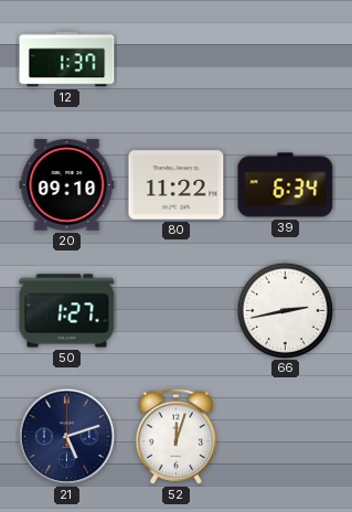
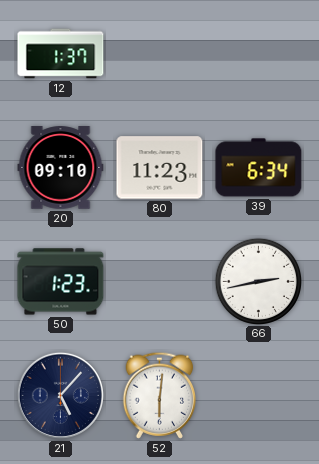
80: 11:22 -> 11:23
50: 1:27 -> 1:23
21: 5:12 -> 5:07
52: 12:03 -> 6:01
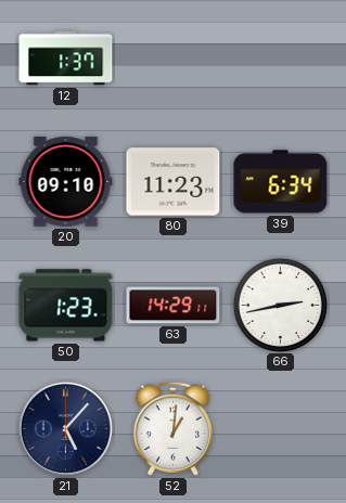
63: none -> 14:29
52: 6:01 -> 1:01
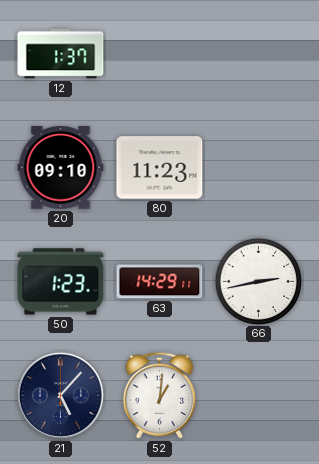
39: 6:34 -> none
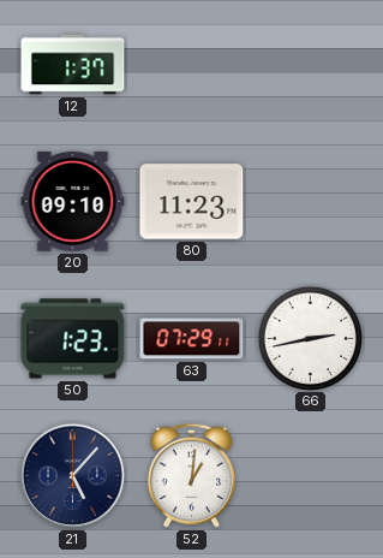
63: 14:29 -> 07:29
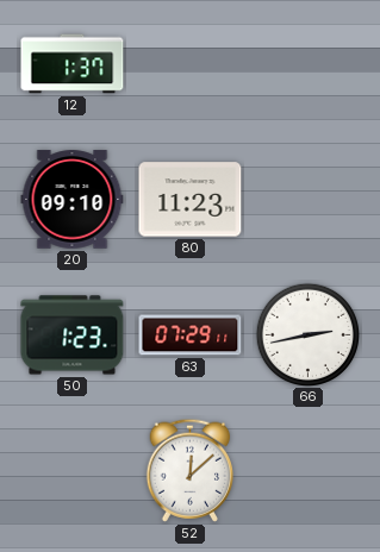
21: 5:07 -> none
52: 1:01 -> 12:08
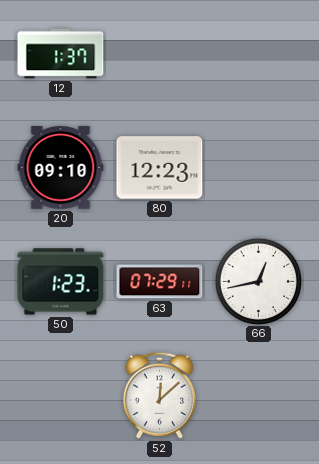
80: 11:23 -> 12:23
66: 2:43 -> 12:43
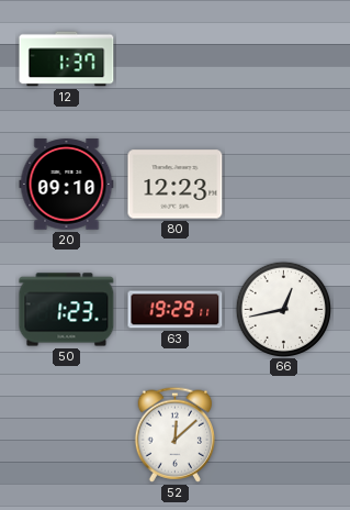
63: 07:29 -> 19:29
